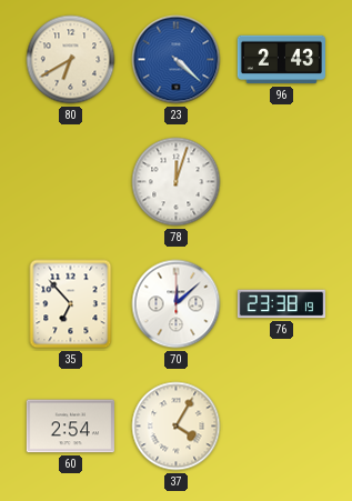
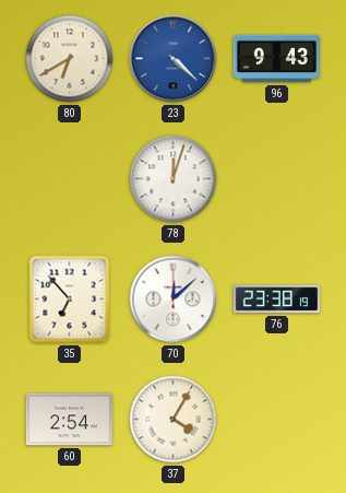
96: 2:43 -> 9:43
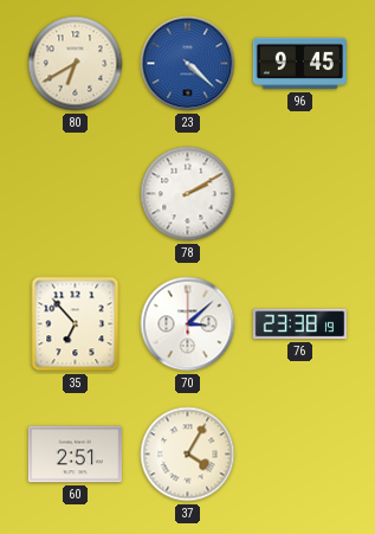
96: 9:43 -> 9:45
78: 12:03 -> 2:10
70: 12:08 -> 3:08
60: 2:54 -> 2:51
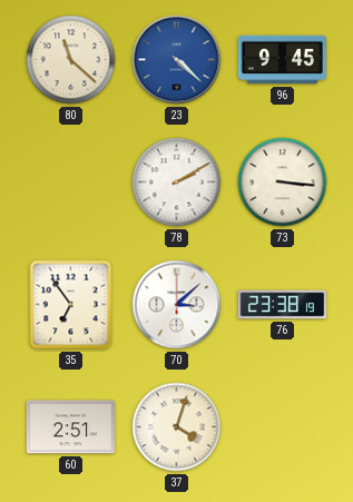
80: 6:40 -> 11:22
73: none -> 3:16
35: 6:53 -> 6:54
37: 4:05 -> 4:03
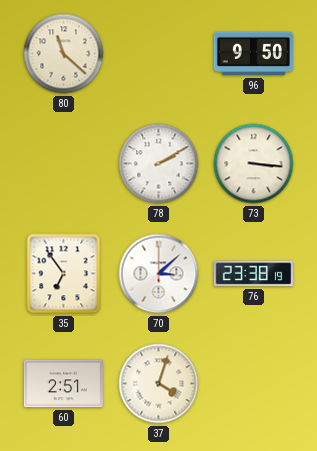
23: 4:22 -> none
96: 9:45 -> 9:50
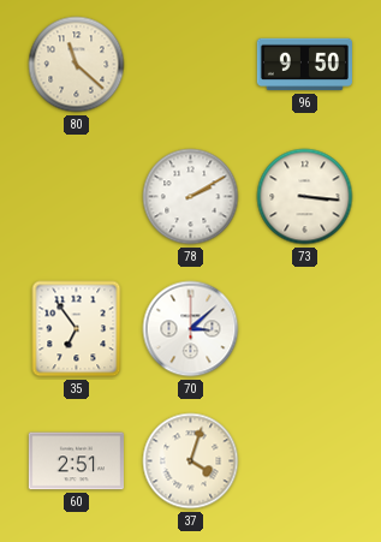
76: 23:38 -> none
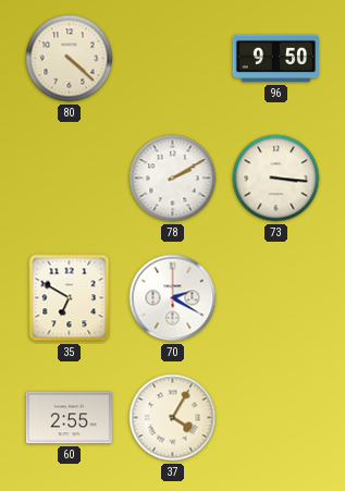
80: 11:22 -> 4:22
35: 6:54 -> 6:50
70: 3:08 -> 2:20
60: 2:51 -> 2:55
37: 4:03 -> 4:05
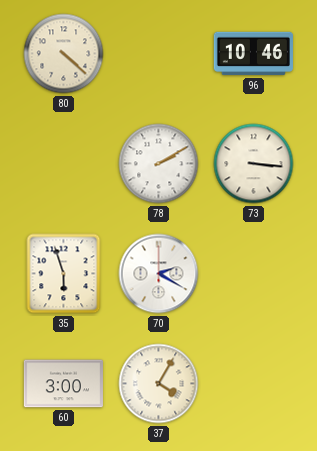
96: 9:50 -> 10:46
35: 6:50 -> 5:57
60: 2:55 -> 3:00
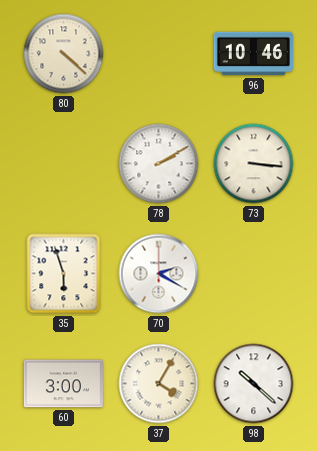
98: none -> 10:22
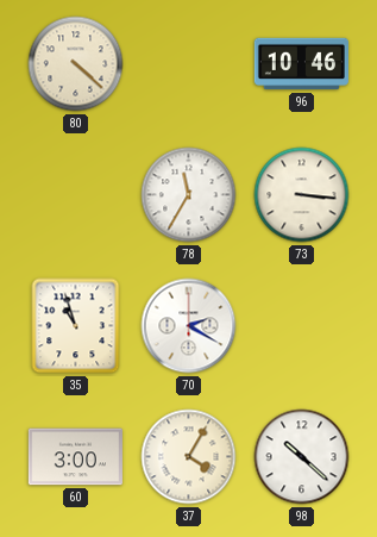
78: 2:10 -> 11:35
35: 5:57 -> 10:57
